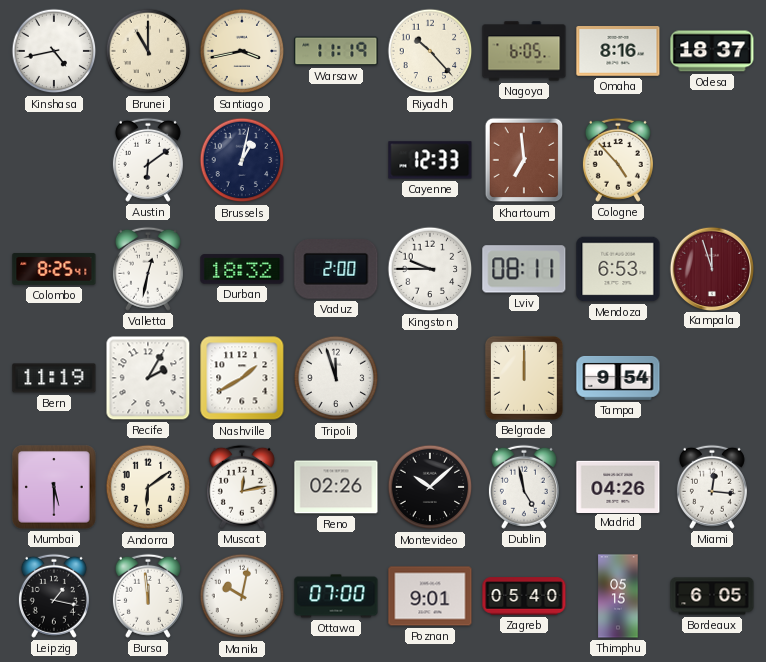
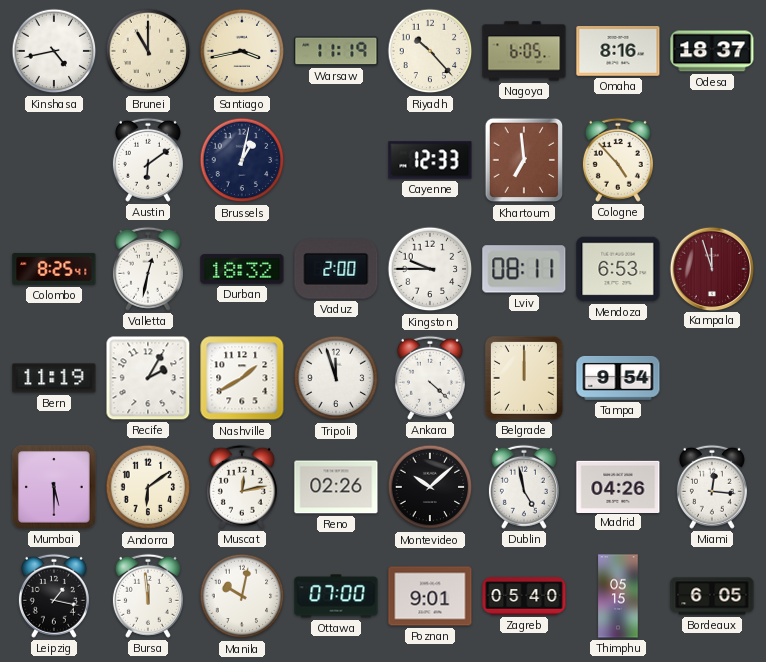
Ankara: none -> 4:22
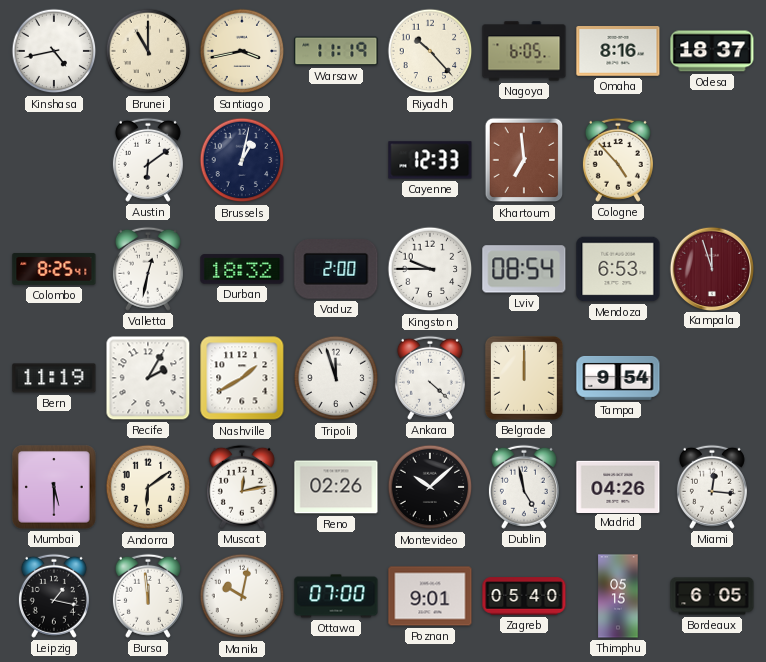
Lviv: 08:11 -> 08:54
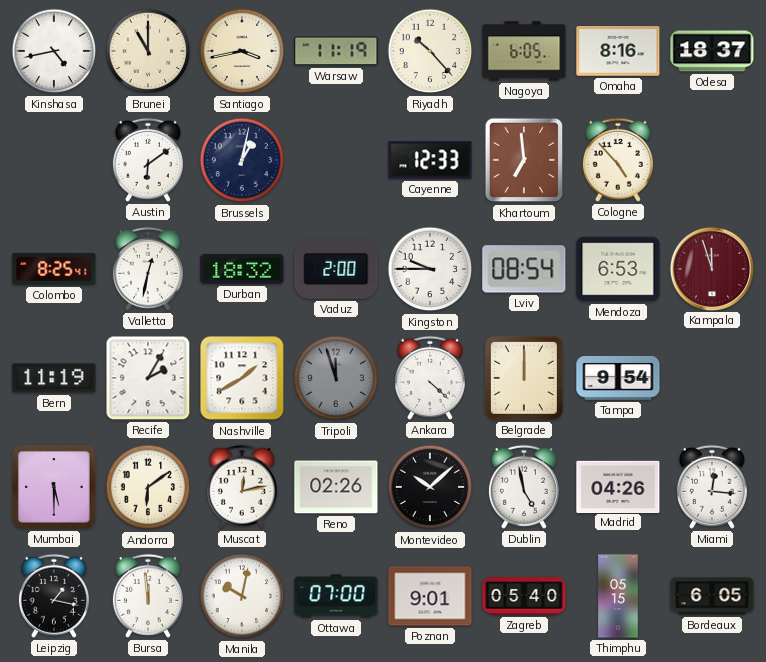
Tripoli dial: white -> grey
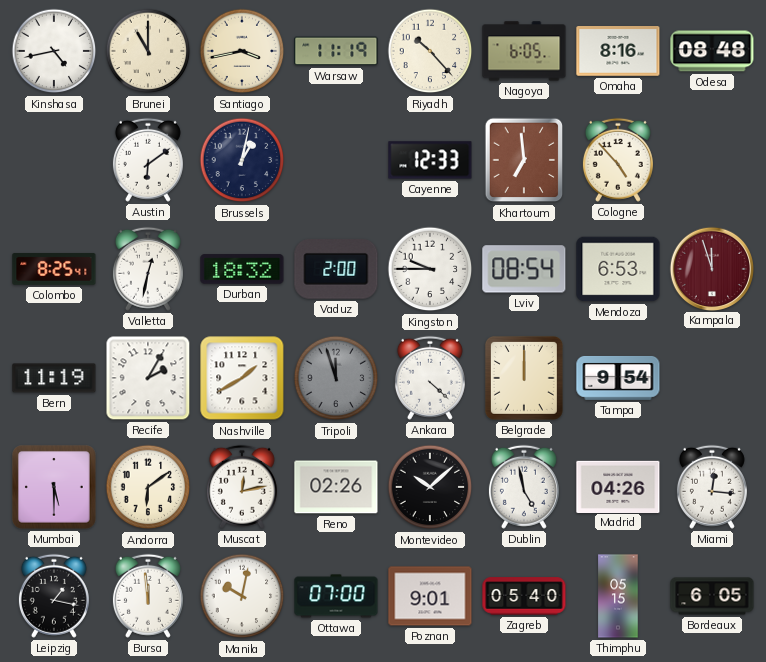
Odesa: 18:37 -> 08:48
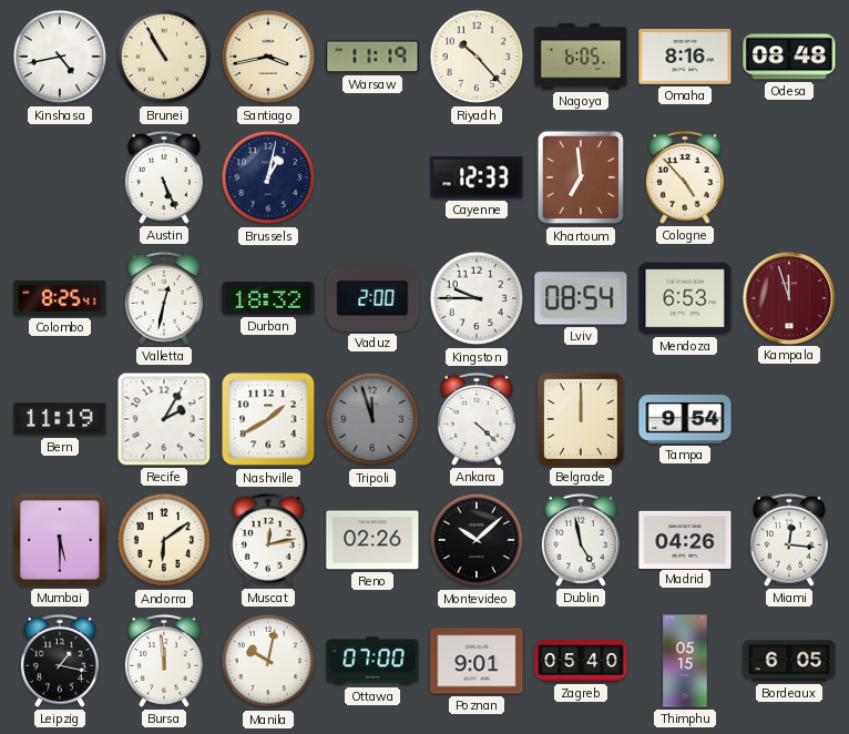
Brunei: 11:00 -> 10:55
Austin: 6:09 -> 5:26
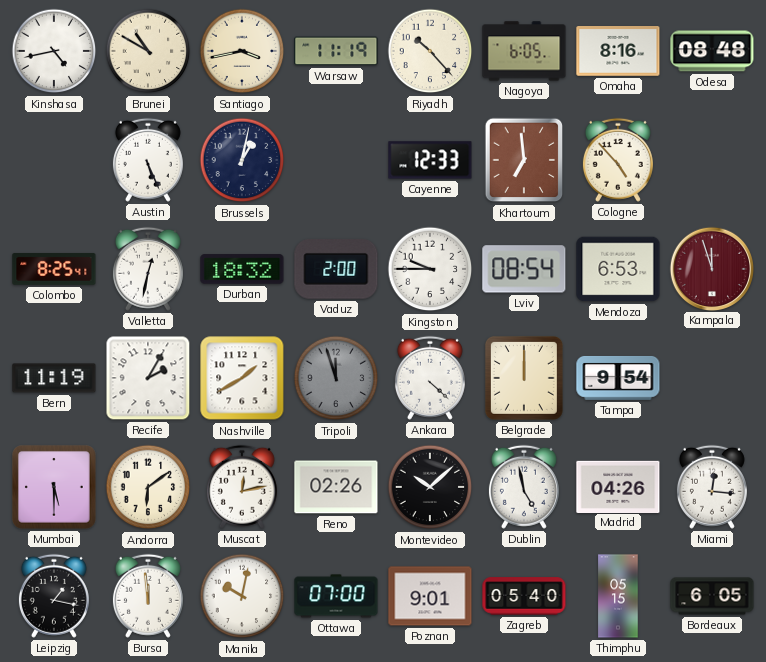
Brunei: 10:55 -> 10:50
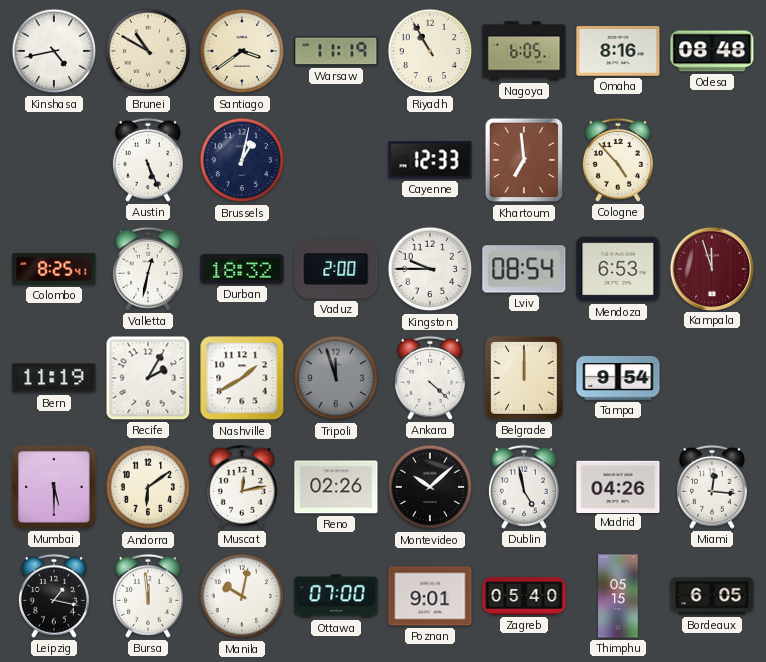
Santiago: 3:43 -> 3:39
Riyadh: 10:23 -> 10:55
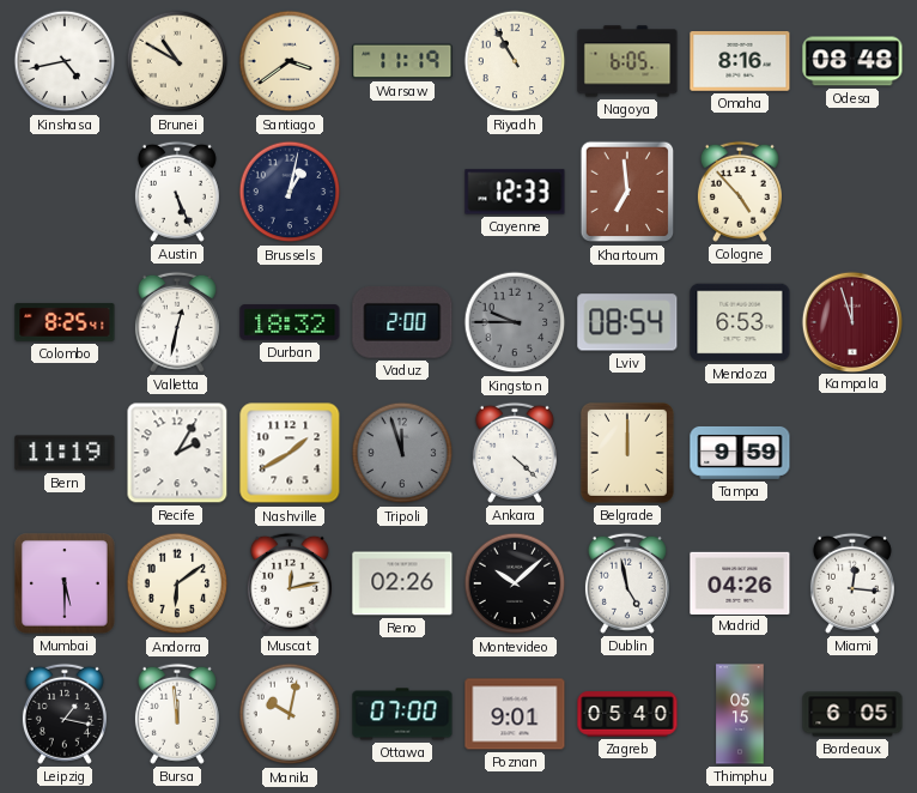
Kingston dial: white -> grey
Tampa: 9:54 -> 9:59
